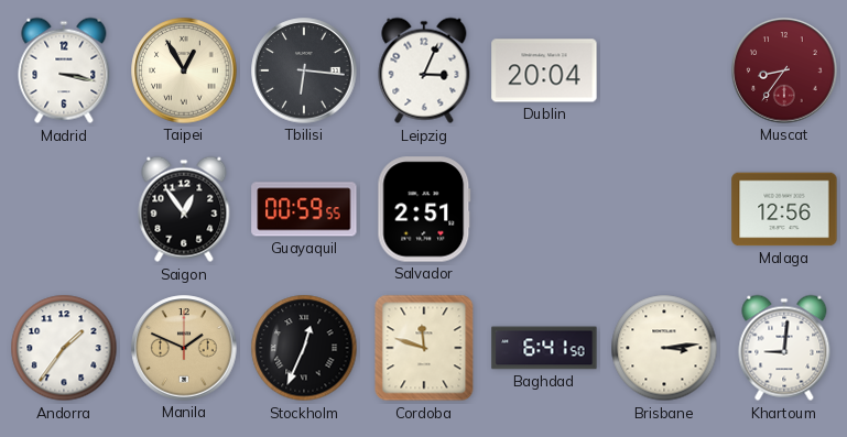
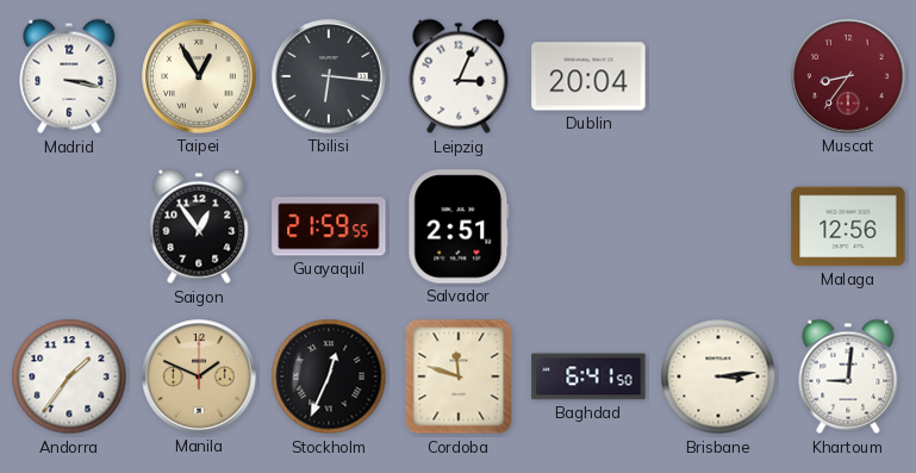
Guayaquil: 00:59 -> 21:59
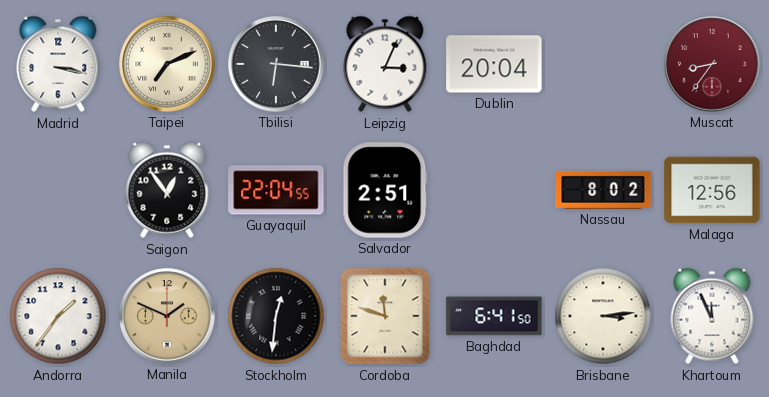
Taipei: 12:55 -> 7:11
Guayaquil: 21:59 -> 22:04
Nassau: none -> 8:02
Stockholm: 12:34 -> 12:31
Khartoum: 9:01 -> 11:56
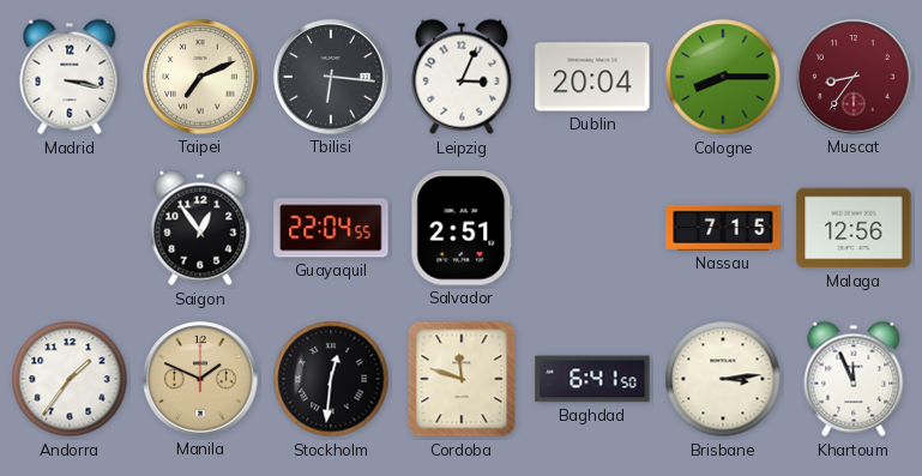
Cologne: none -> 8:15
Nassau: 8:02 -> 7:15
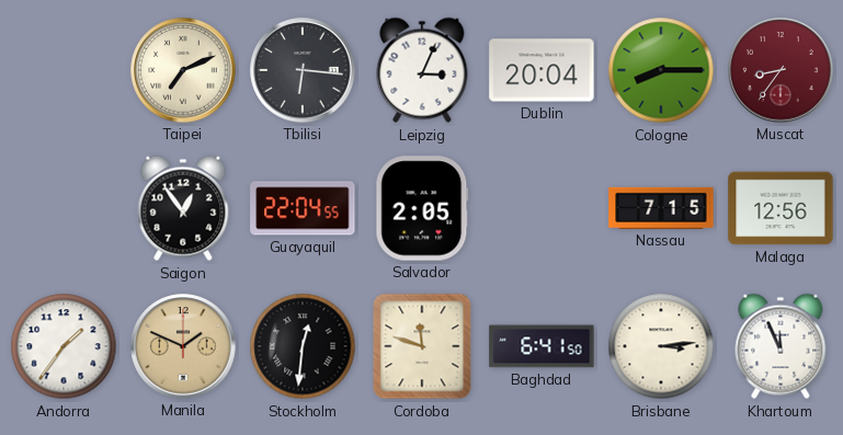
Madrid: 3:17 -> none
Salvador: 2:51 -> 2:05
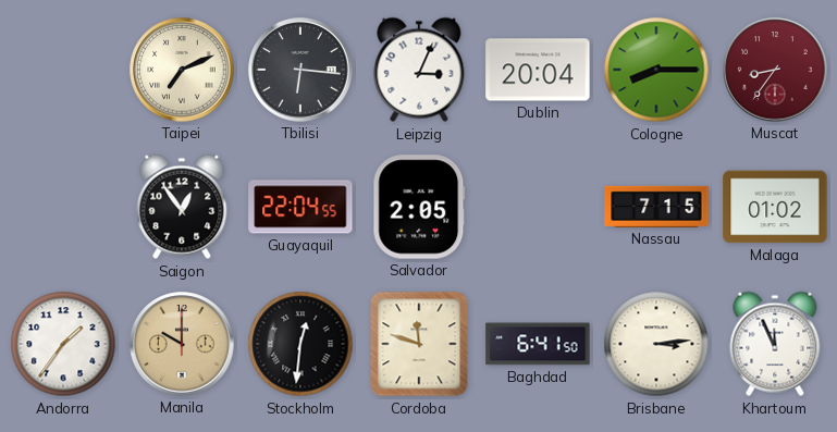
Malaga: 12:56 -> 01:02
Manila: 1:49 -> 10:00
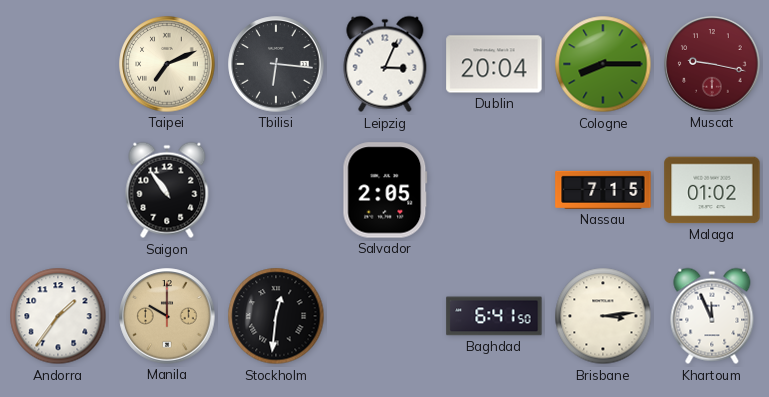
Muscat: 8:36 -> 9:17
Saigon: 12:54 -> 10:54
Guayaquil: 22:04 -> none
Cordoba: 11:48 -> none
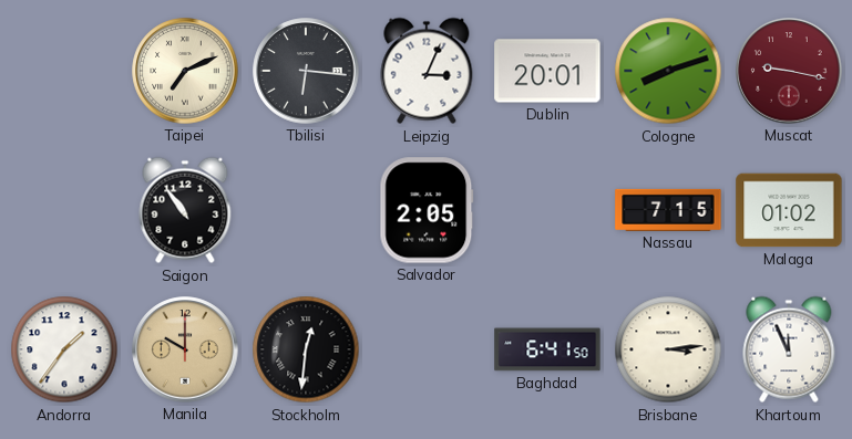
Dublin: 20:04 -> 20:01
Cologne: 8:15 -> 8:12
